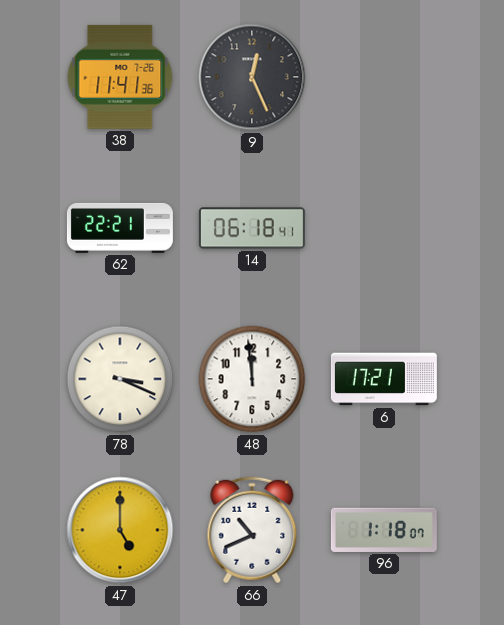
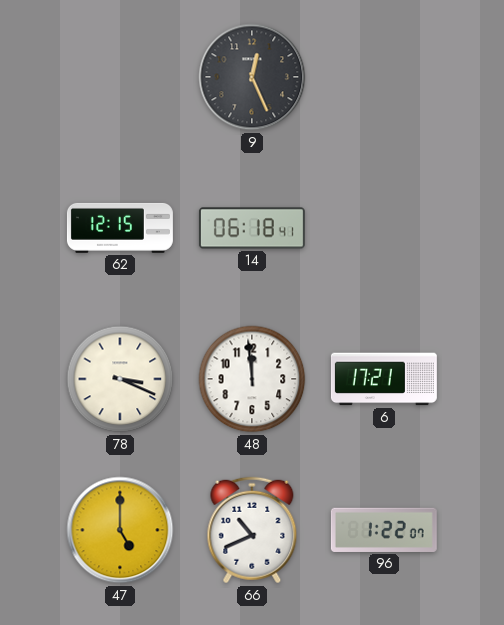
38: 11:41 -> none
62: 22:21 -> 12:15
96: 1:18 -> 1:22
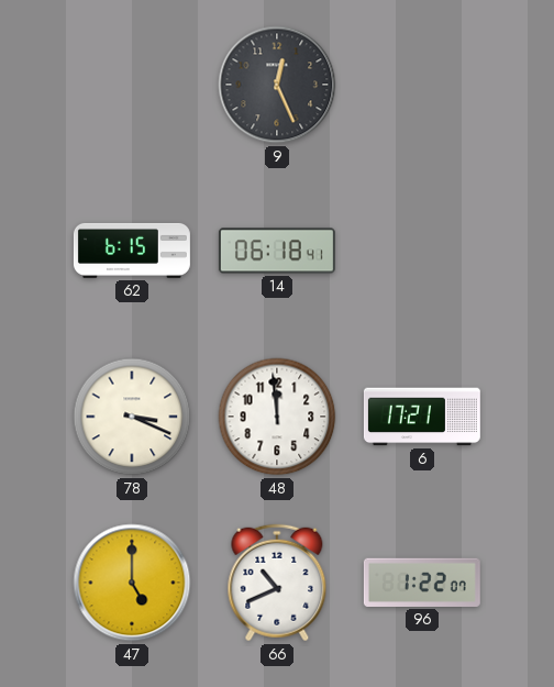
62: 12:15 -> 6:15
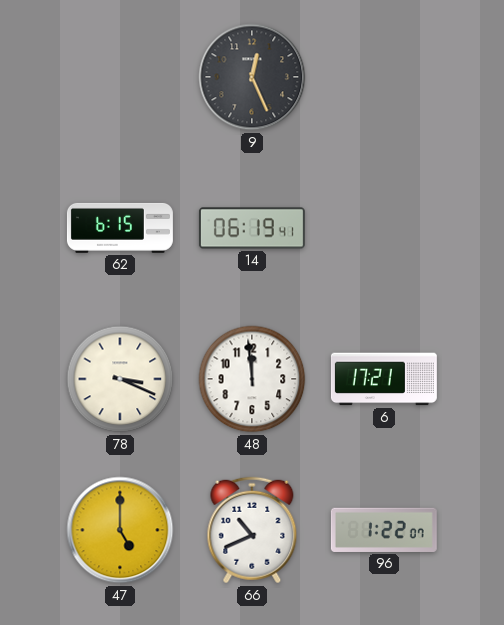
14: 06:18 -> 06:19
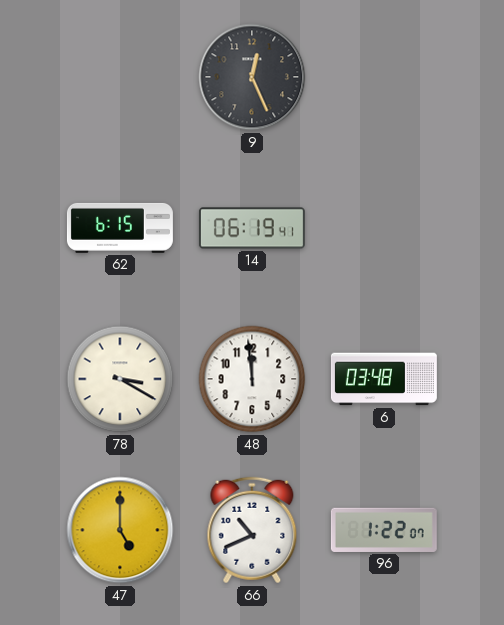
78: 3:19 -> 3:20
6: 17:21 -> 03:48
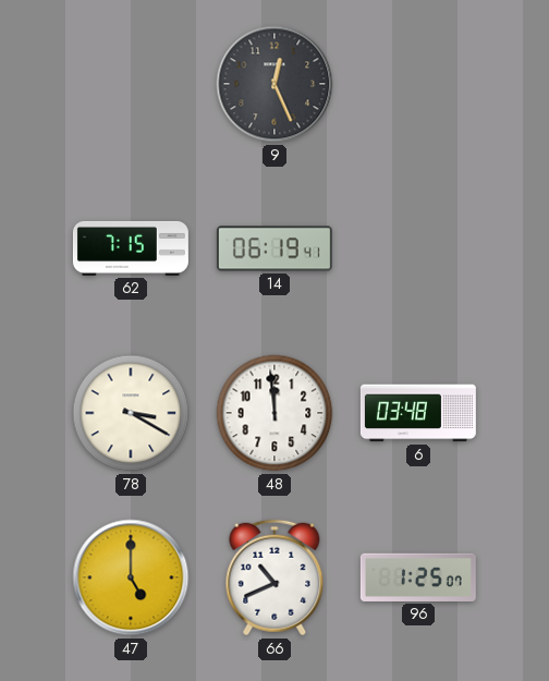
62: 6:15 -> 7:15
96: 1:22 -> 1:25
